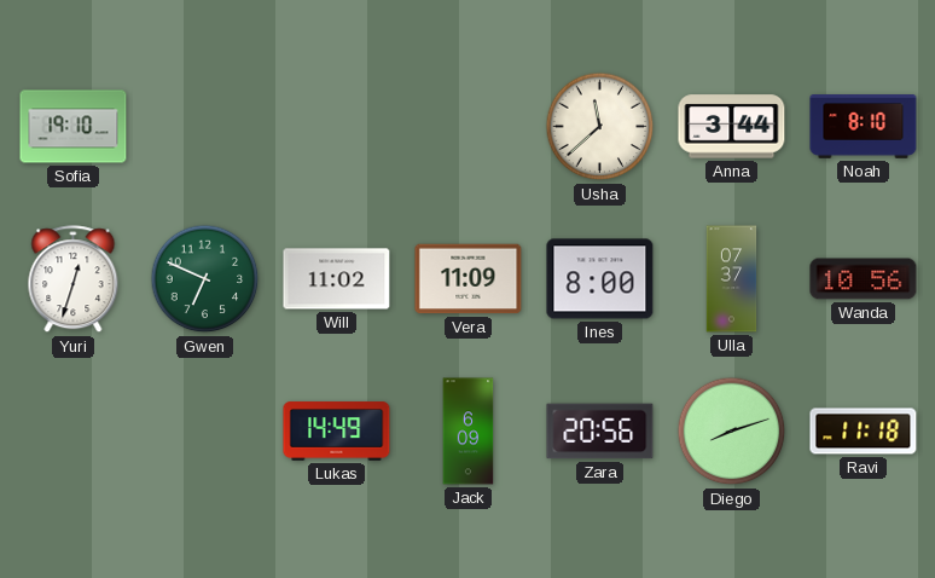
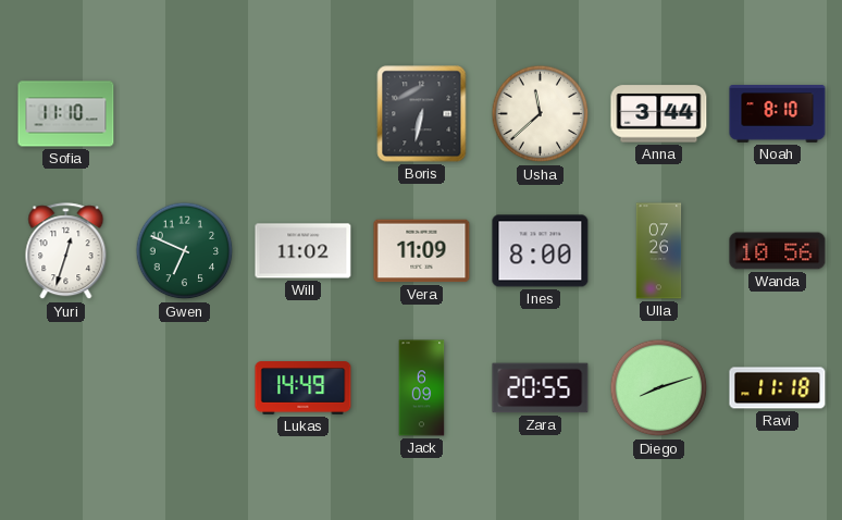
Sofia: 19:10 -> 11:10
Boris: none -> 6:32
Ulla: 07:37 -> 07:26
Zara: 20:56 -> 20:55
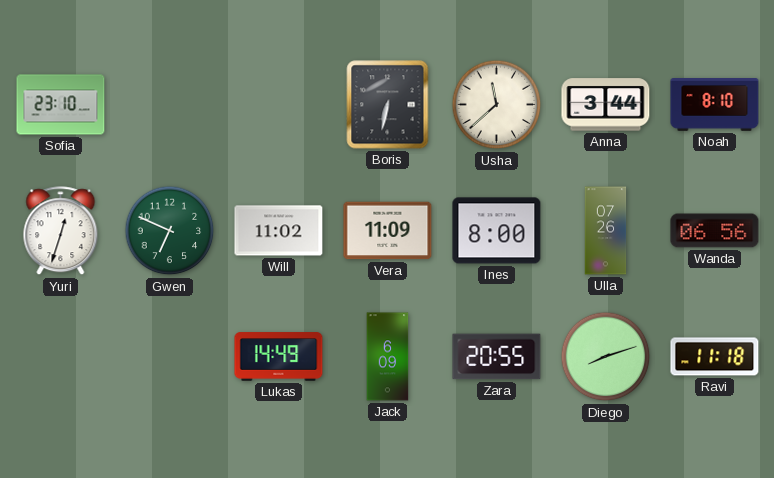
Sofia: 11:10 -> 23:10
Wanda: 10:56 -> 06:56
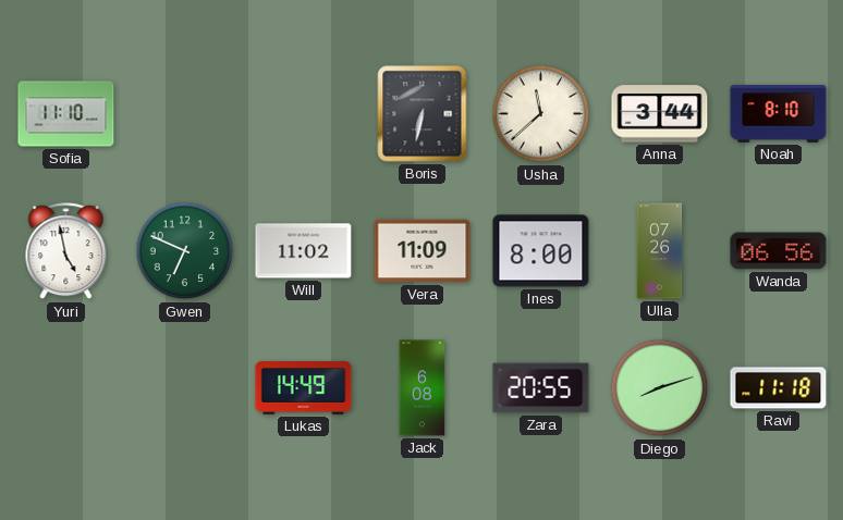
Sofia: 23:10 -> 11:10
Yuri: 12:33 -> 4:58
Jack: 6:09 -> 6:08
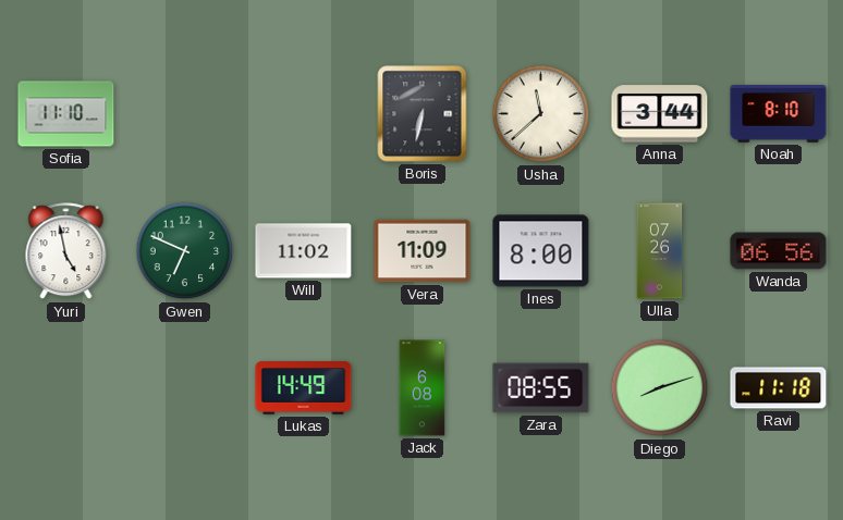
Zara: 20:55 -> 08:55
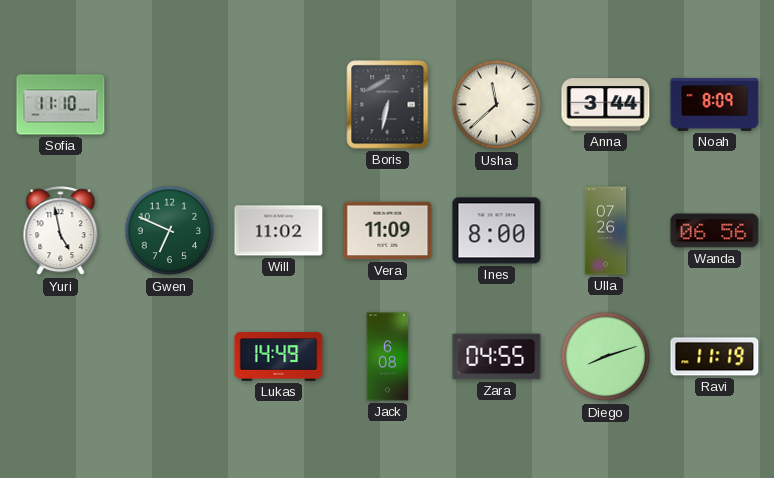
Noah: 8:10 -> 8:09
Zara: 08:55 -> 04:55
Ravi: 11:18 -> 11:19
